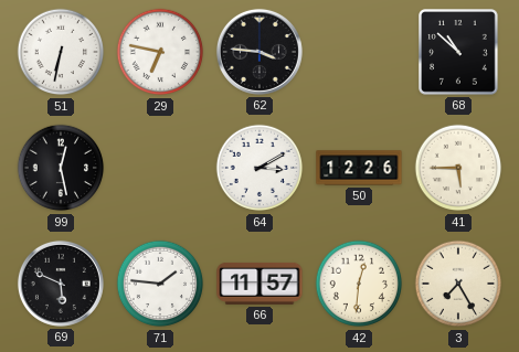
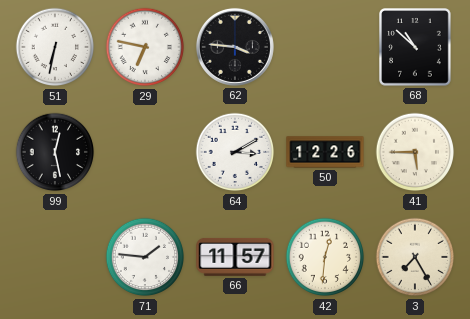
69: 5:49 -> none
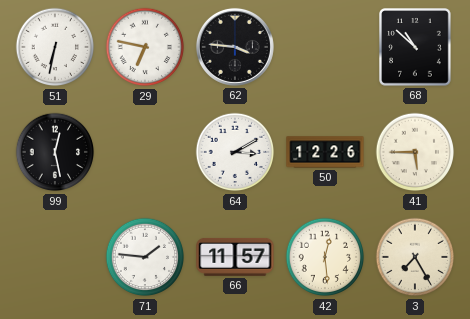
42: 12:31 -> 12:29
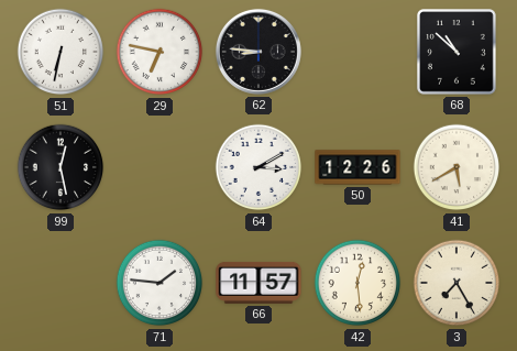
62: 3:46 -> 8:46
41: 5:45 -> 5:40
